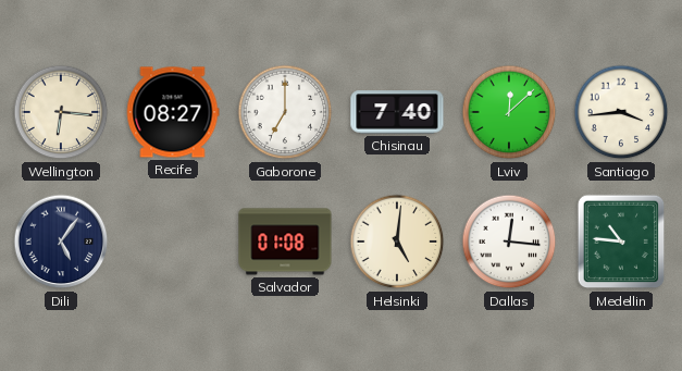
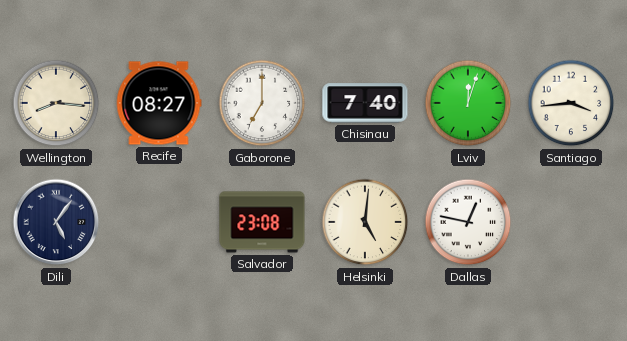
Wellington: 6:16 -> 8:16
Lviv: 12:08 -> 12:03
Salvador: 01:08 -> 23:08
Dallas: 12:16 -> 12:47
Medellin: 10:46 -> none
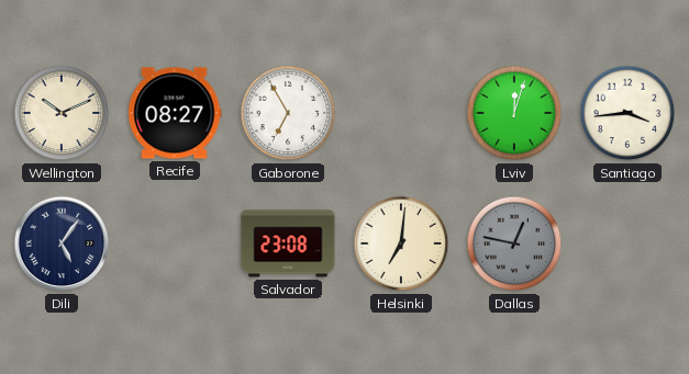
Wellington: 8:16 -> 10:11
Gaborone: 7:00 -> 6:55
Chisinau: 7:40 -> none
Helsinki: 5:01 -> 7:01
Dallas dial: white -> grey
